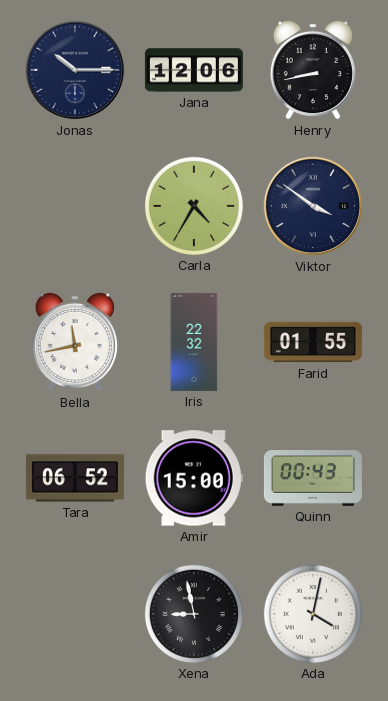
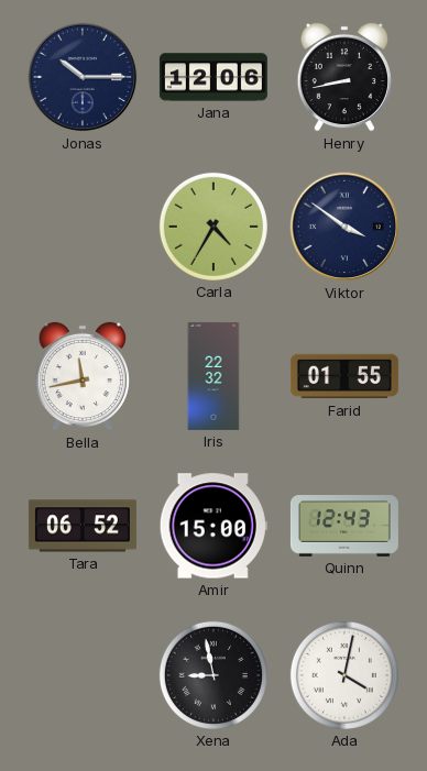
Quinn: 00:43 -> 12:43
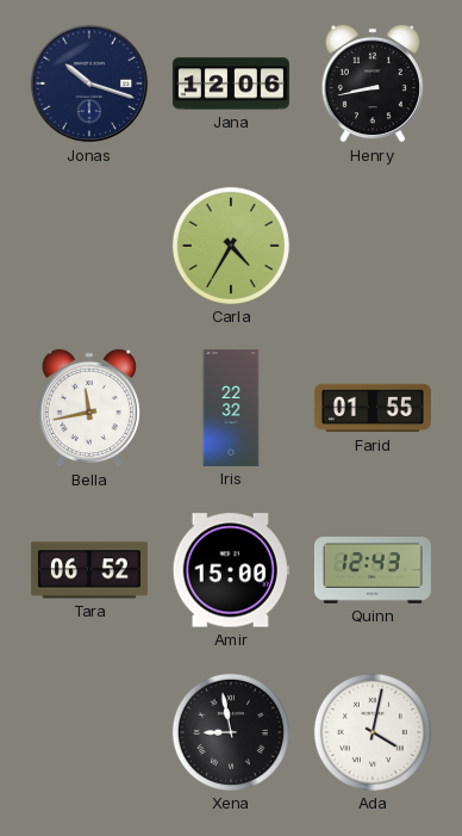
Jonas: 10:15 -> 10:18
Viktor: 3:51 -> none
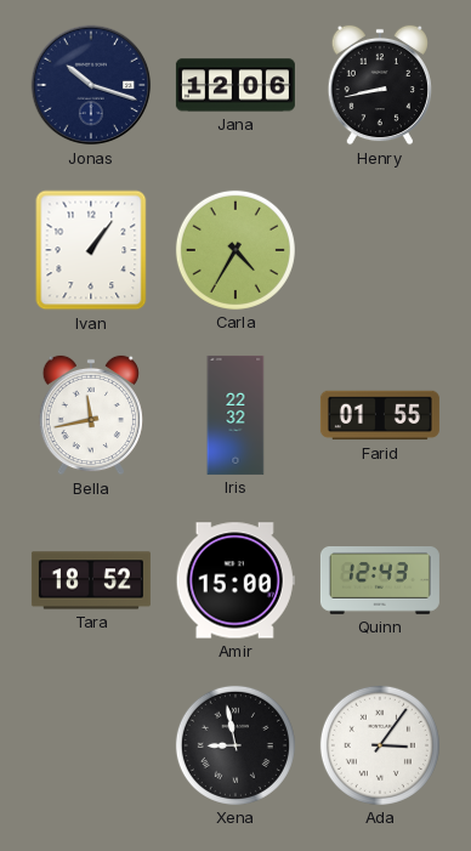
Ivan: none -> 1:06
Tara: 06:52 -> 18:52
Ada: 4:02 -> 3:06
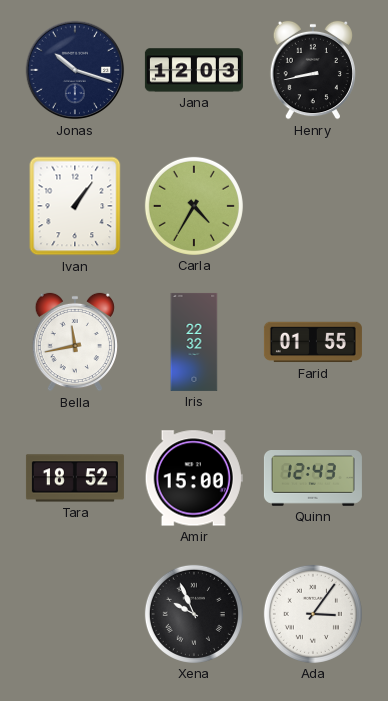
Jana: 12:06 -> 12:03
Xena: 8:58 -> 9:56
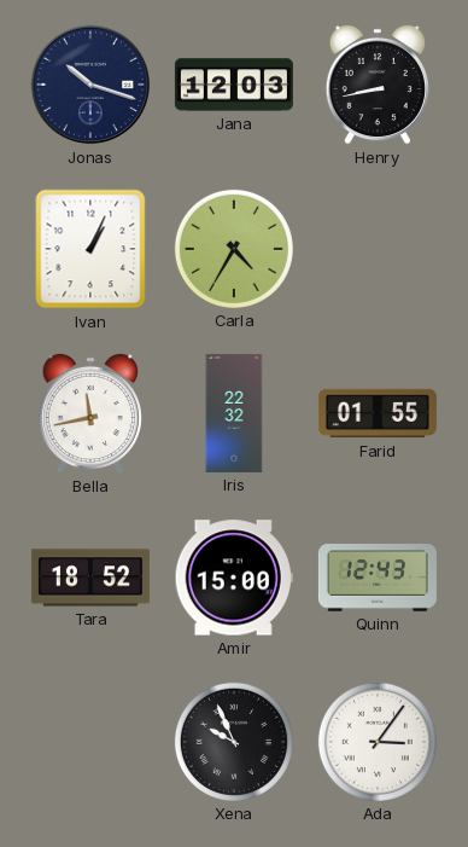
Ivan: 1:06 -> 1:04
